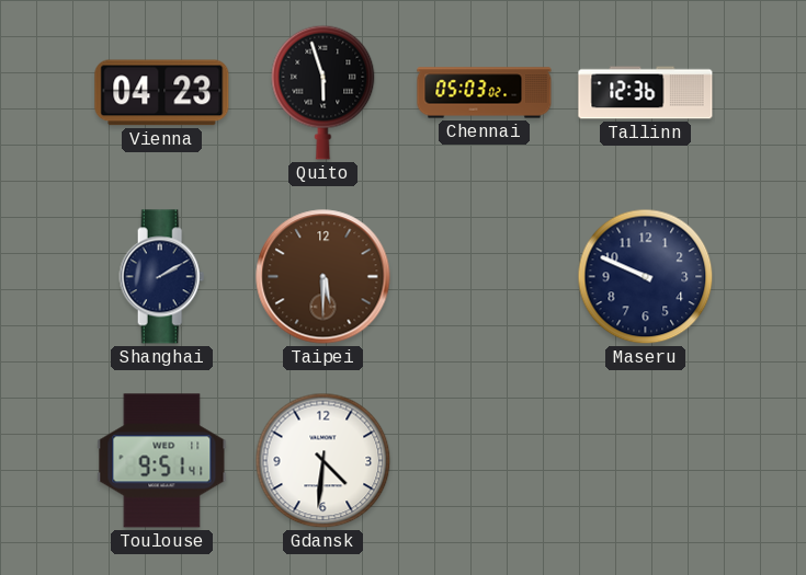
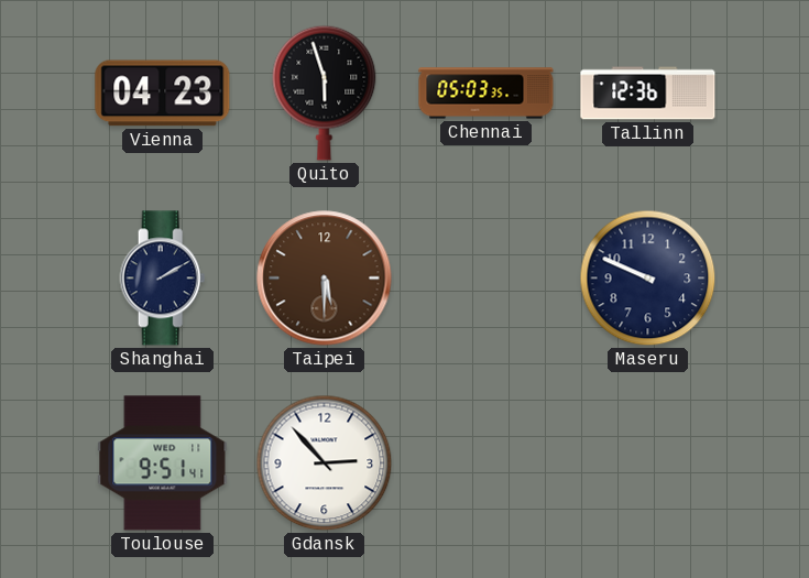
Chennai: 05:03:02 -> 05:03:35
Gdansk: 4:31 -> 2:53
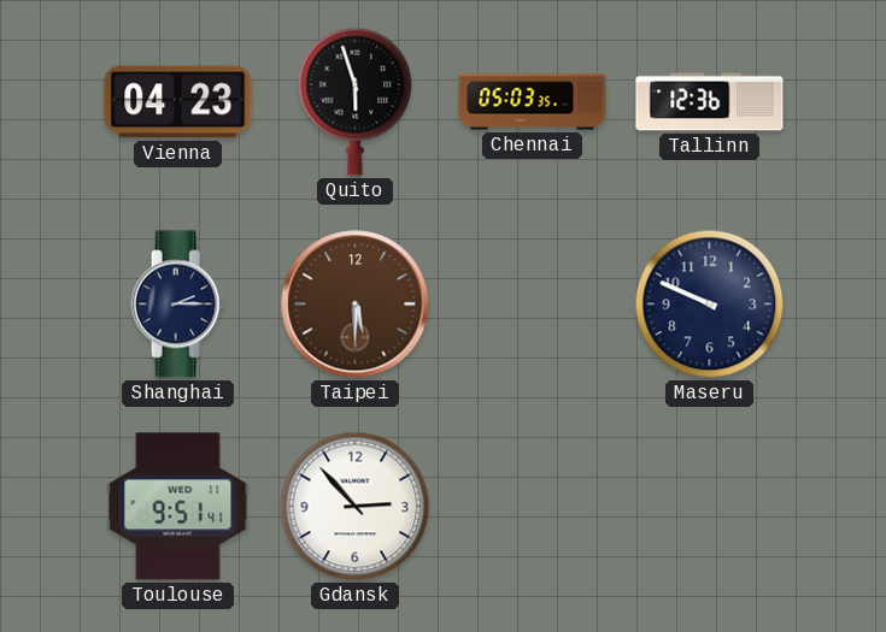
Shanghai: 2:10 -> 2:15
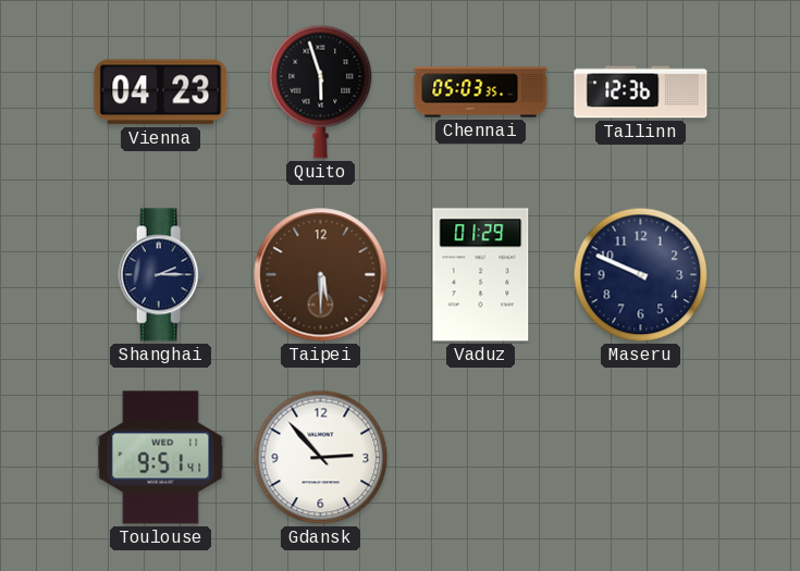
Vaduz: none -> 01:29
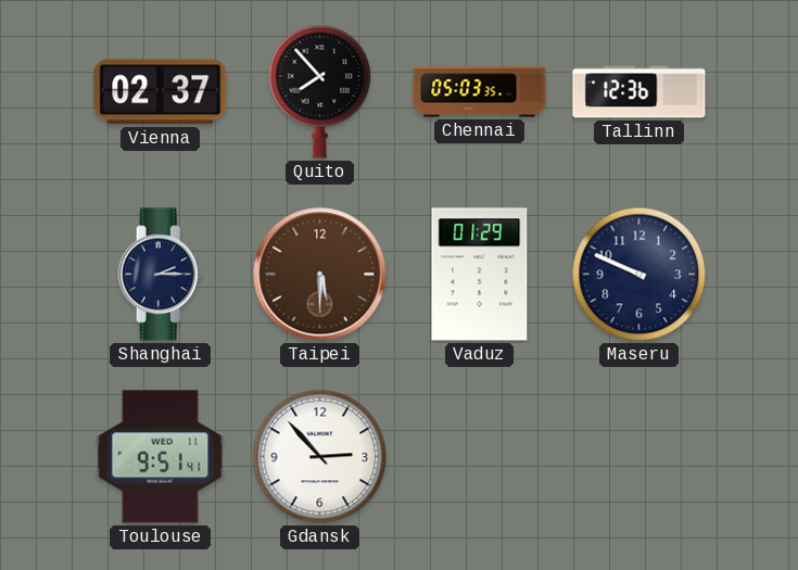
Vienna: 04:23 -> 02:37
Quito: 5:57 -> 7:53
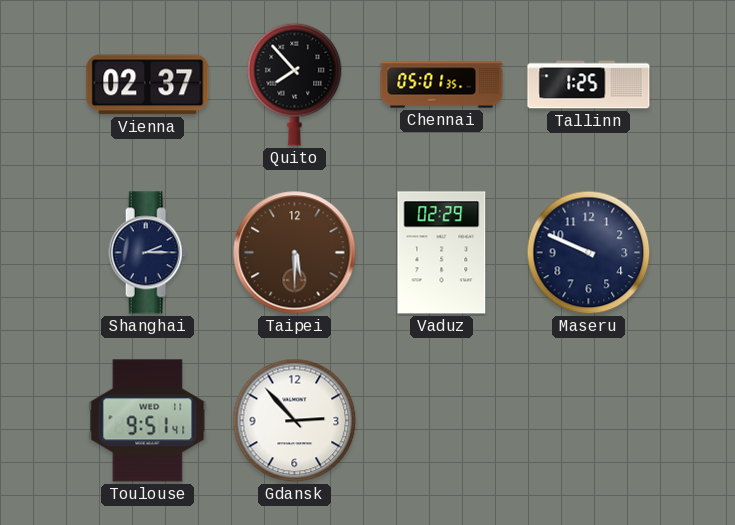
Chennai: 05:03 -> 05:01
Tallinn: 12:36 -> 1:25
Vaduz: 01:29 -> 02:29
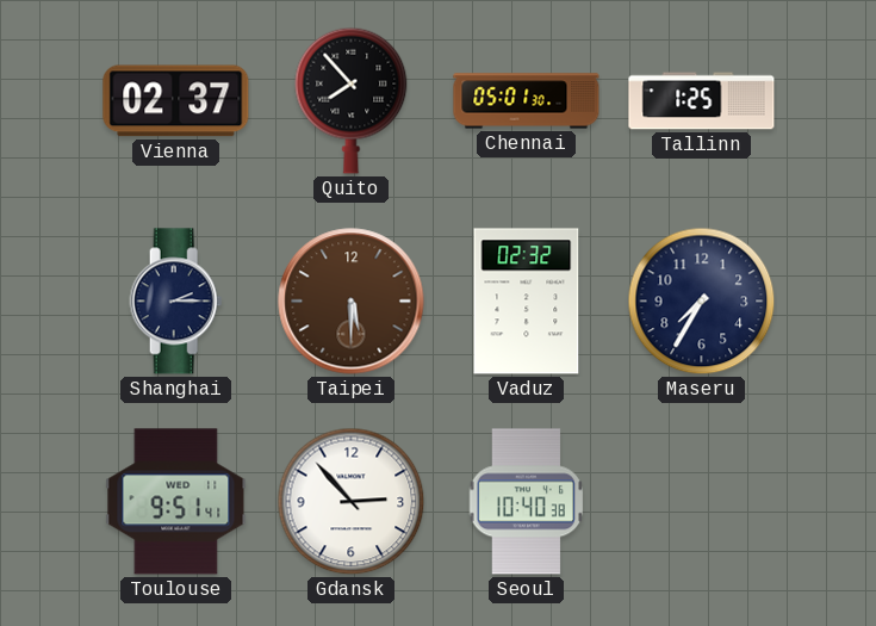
Chennai: 05:01:35 -> 05:01:30
Vaduz: 02:29 -> 02:32
Maseru: 9:49 -> 7:35
Seoul: none -> 10:40
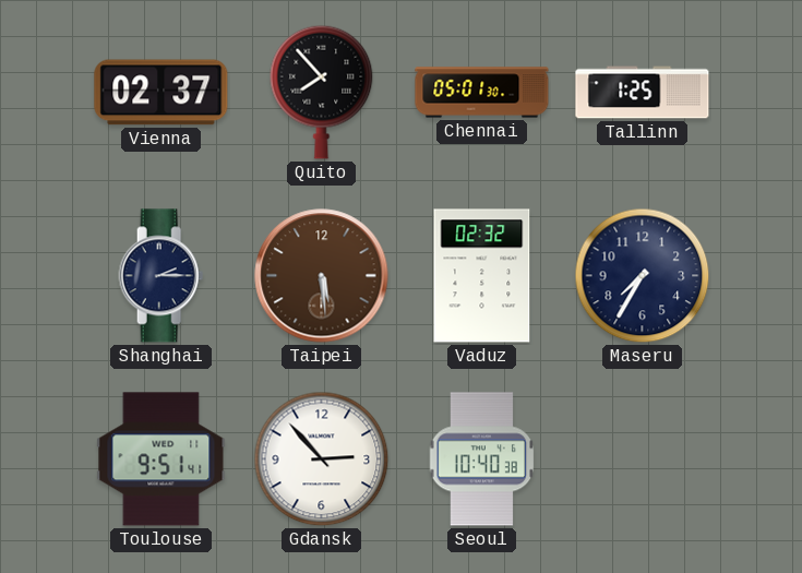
Taipei: 5:30 -> 5:29
